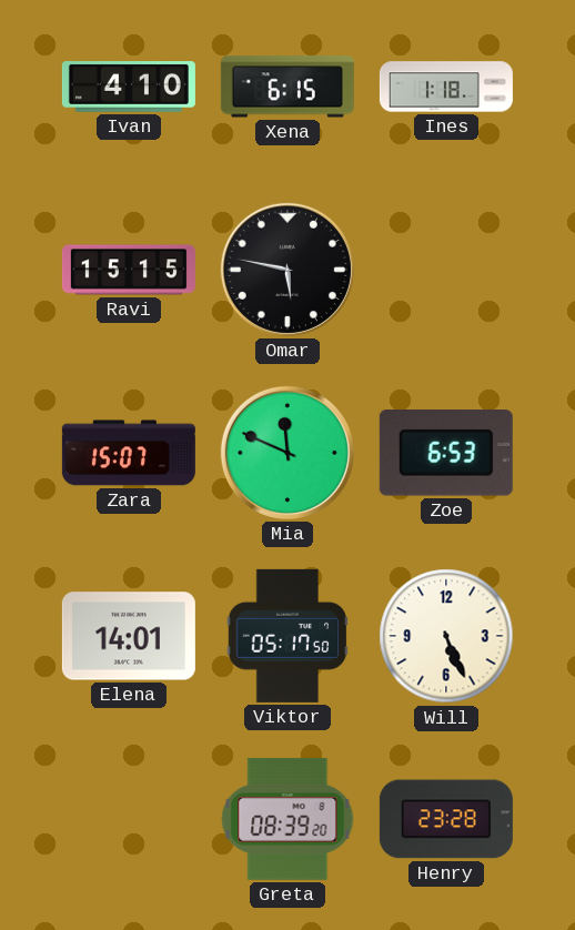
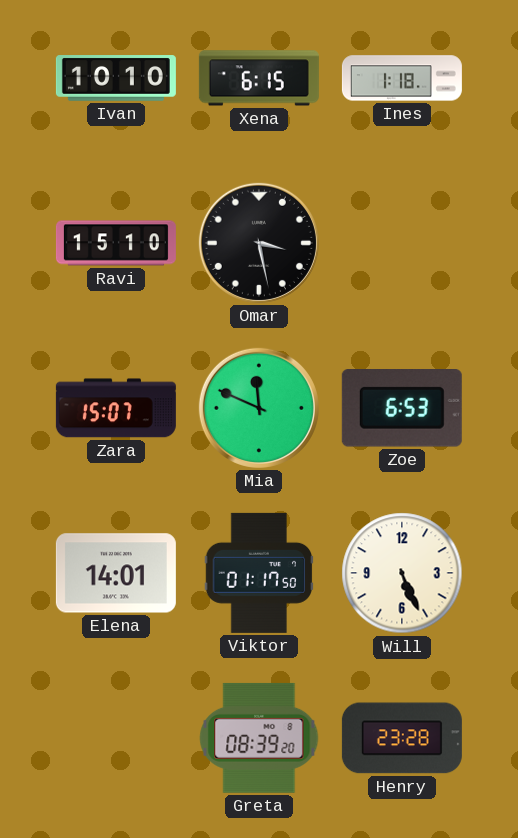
Ivan: 4:10 -> 10:10
Ravi: 15:15 -> 15:10
Omar: 5:47 -> 3:28
Viktor: 05:17 -> 01:17
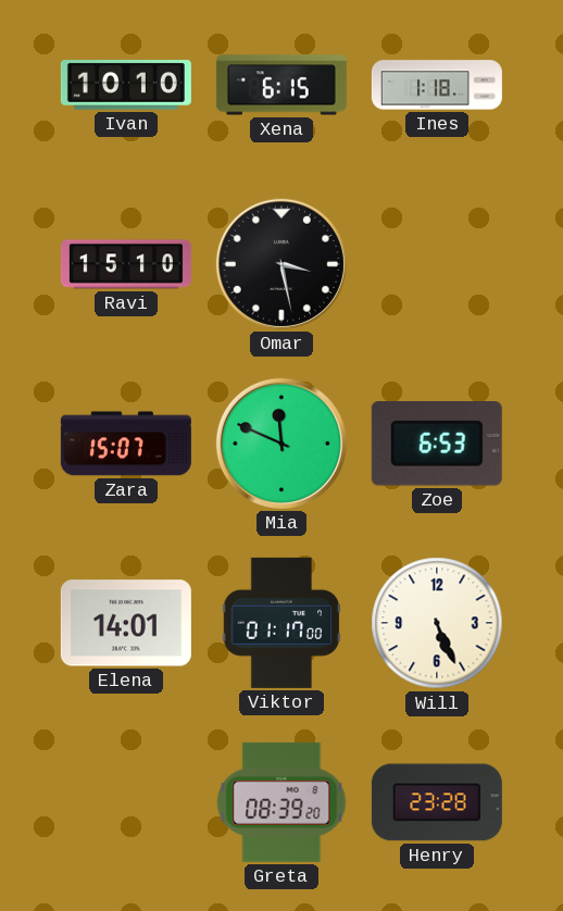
Viktor: 01:17:50 -> 01:17:00
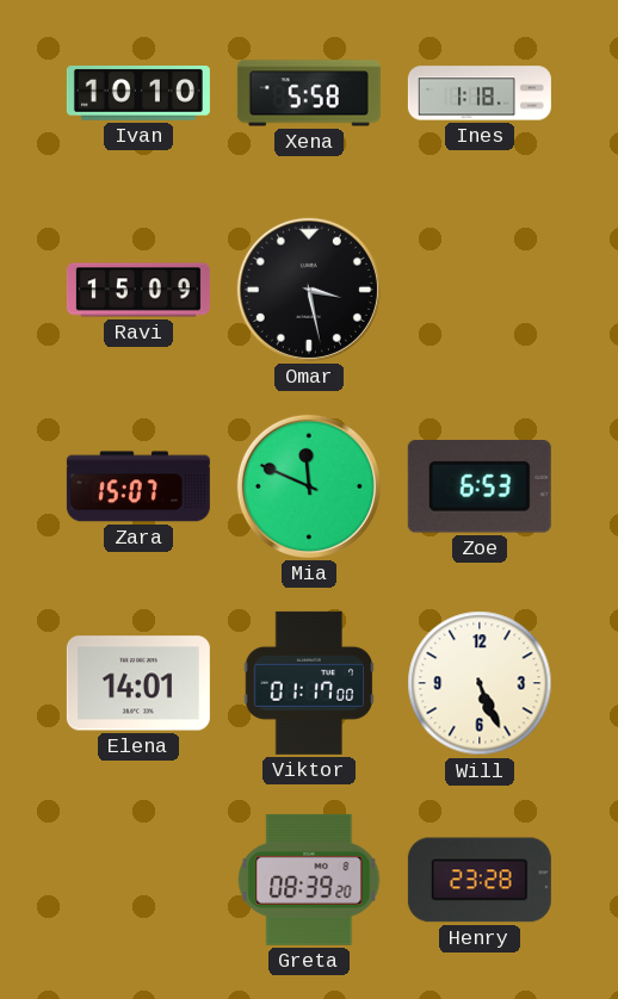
Xena: 6:15 -> 5:58
Ravi: 15:10 -> 15:09
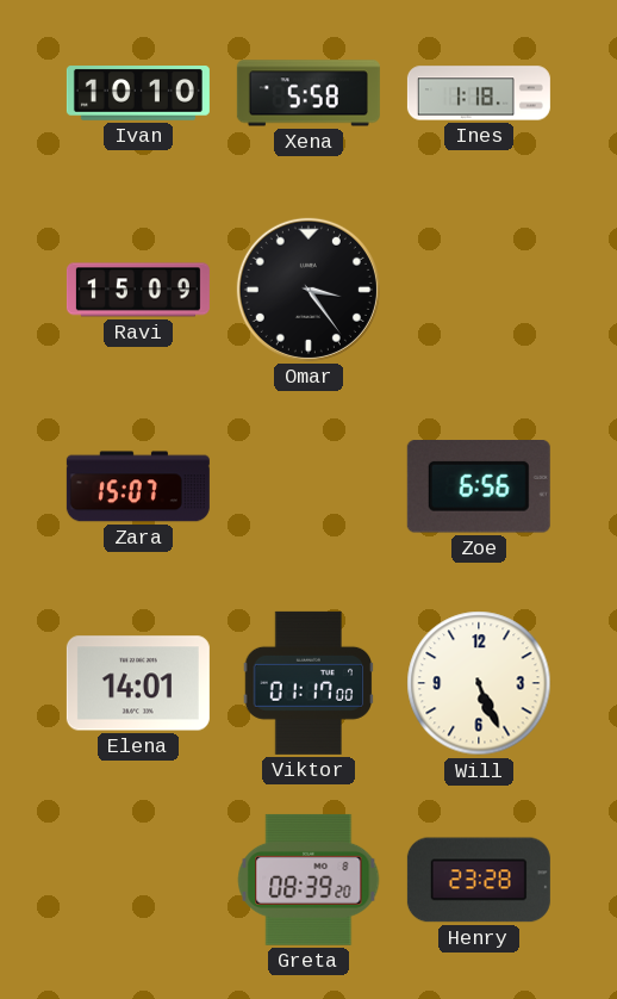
Omar: 3:28 -> 3:24
Mia: 11:49 -> none
Zoe: 6:53 -> 6:56
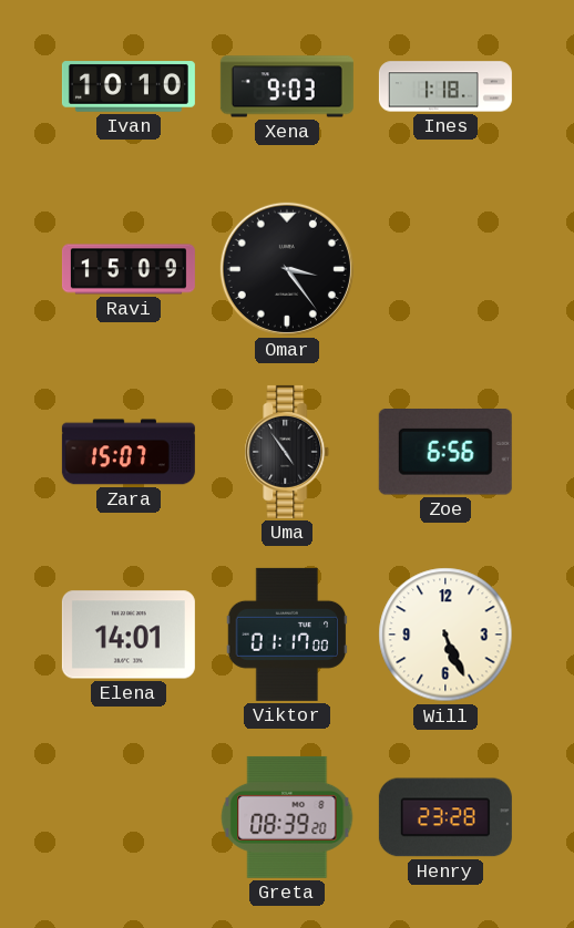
Xena: 5:58 -> 9:03
Uma: none -> 4:54
